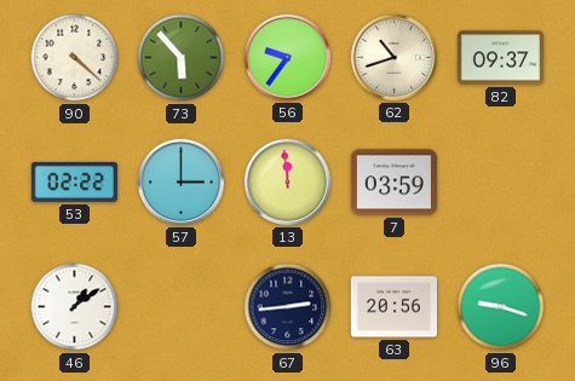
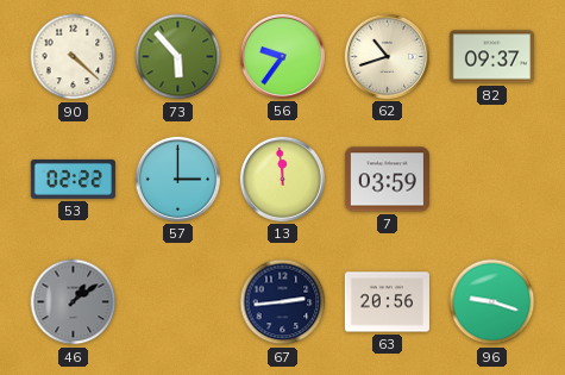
46 dial: white -> grey
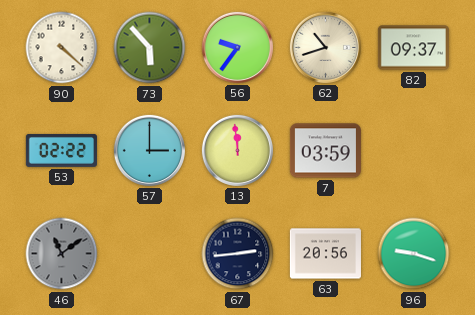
46: 1:09 -> 11:09
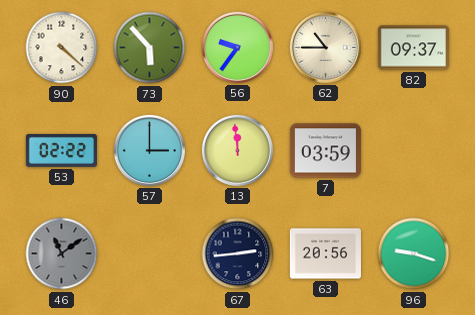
62: 10:42 -> 10:45
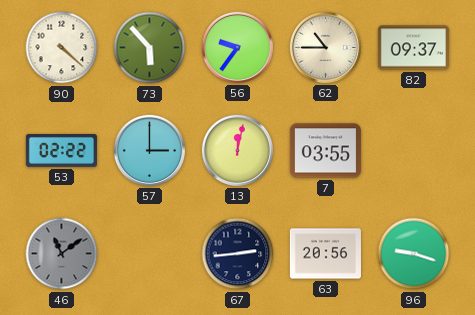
13: 11:59 -> 12:02
7: 03:59 -> 03:55
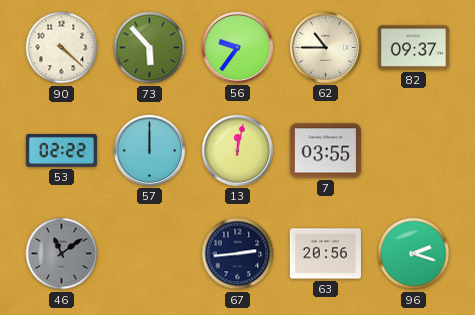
57: 3:00 -> 12:00
96: 9:18 -> 2:18
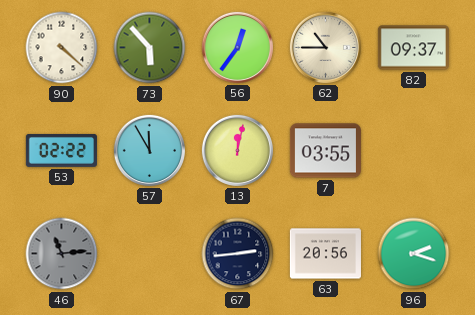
56: 9:36 -> 12:36
57: 12:00 -> 11:55
46: 11:09 -> 11:14
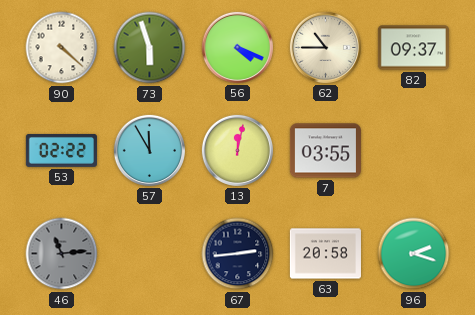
73: 5:53 -> 5:57
56: 12:36 -> 4:19
63: 20:56 -> 20:58
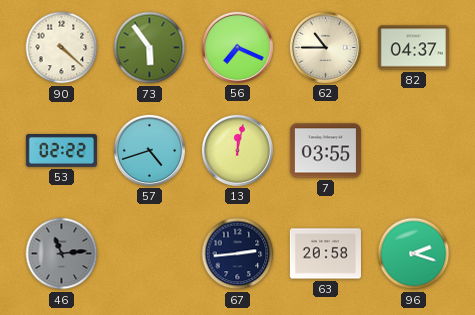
73: 5:57 -> 5:54
56: 4:19 -> 7:19
82: 09:37 -> 04:37
57: 11:55 -> 4:42
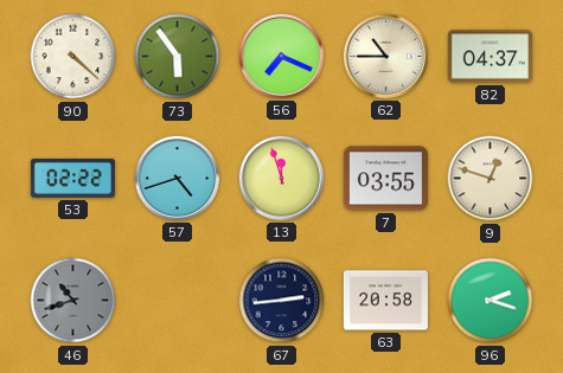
13: 12:02 -> 11:57
9: none -> 12:48
46: 11:14 -> 10:42
